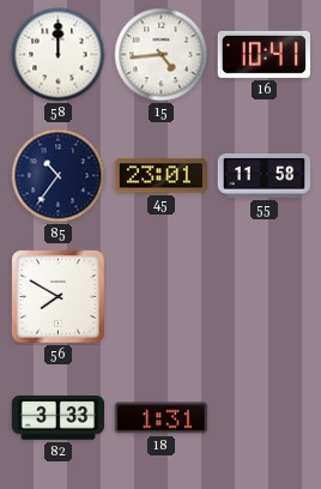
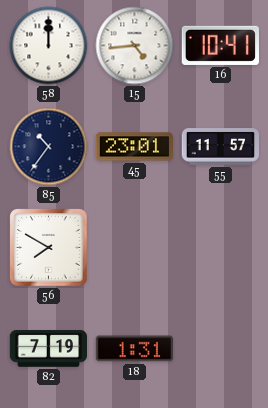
55: 11:58 -> 11:57
82: 3:33 -> 7:19
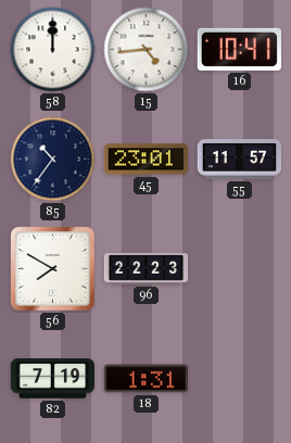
96: none -> 22:23
